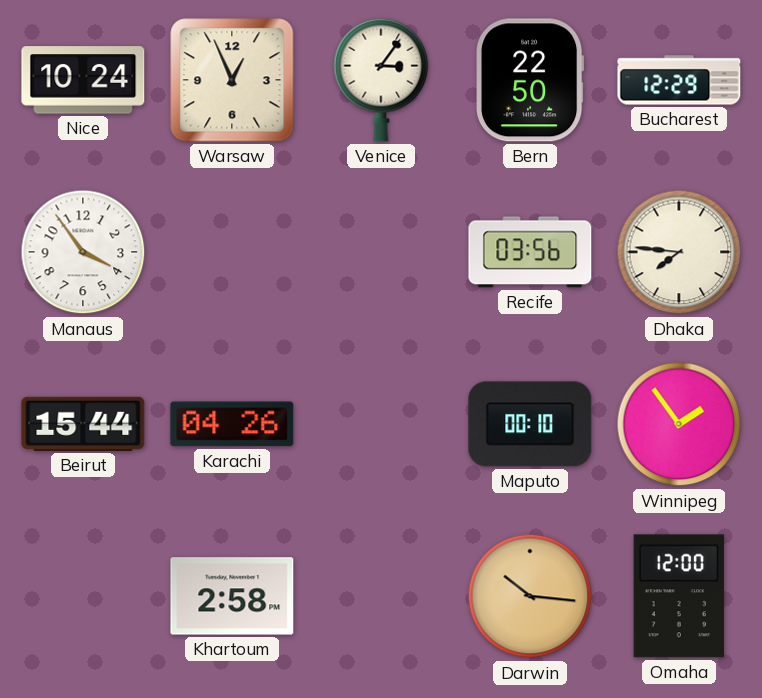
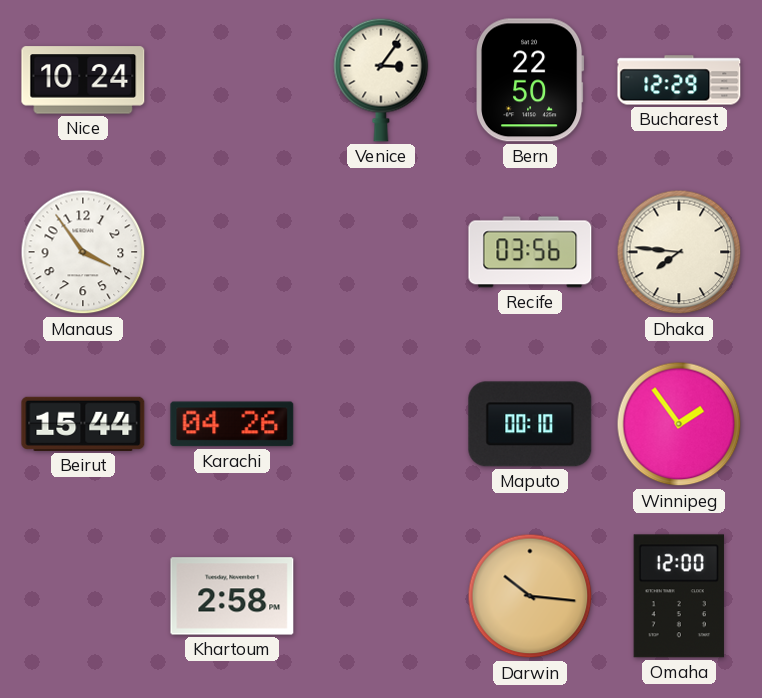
Warsaw: 12:56 -> none
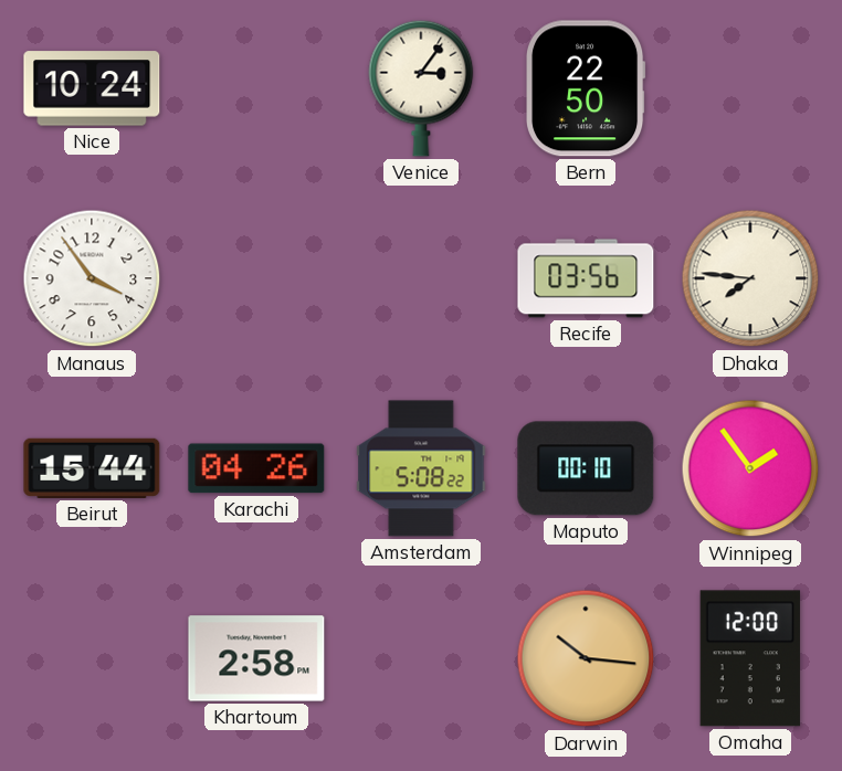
Bucharest: 12:29 -> none
Amsterdam: none -> 5:08
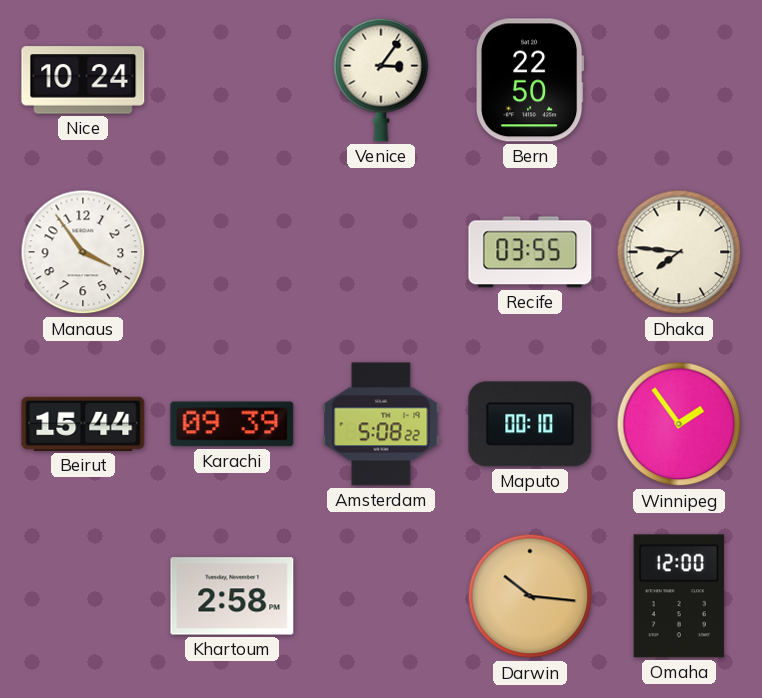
Recife: 03:56 -> 03:55
Karachi: 04:26 -> 09:39
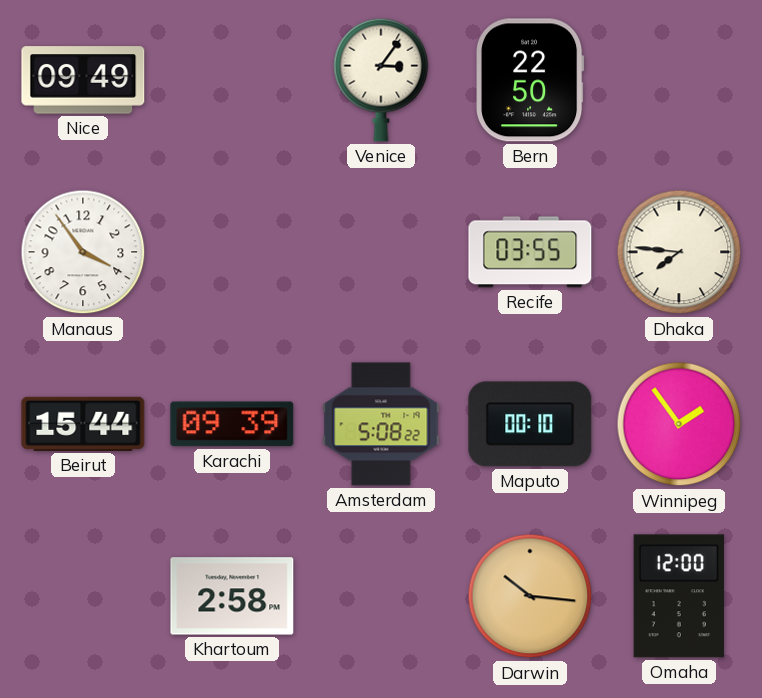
Nice: 10:24 -> 09:49
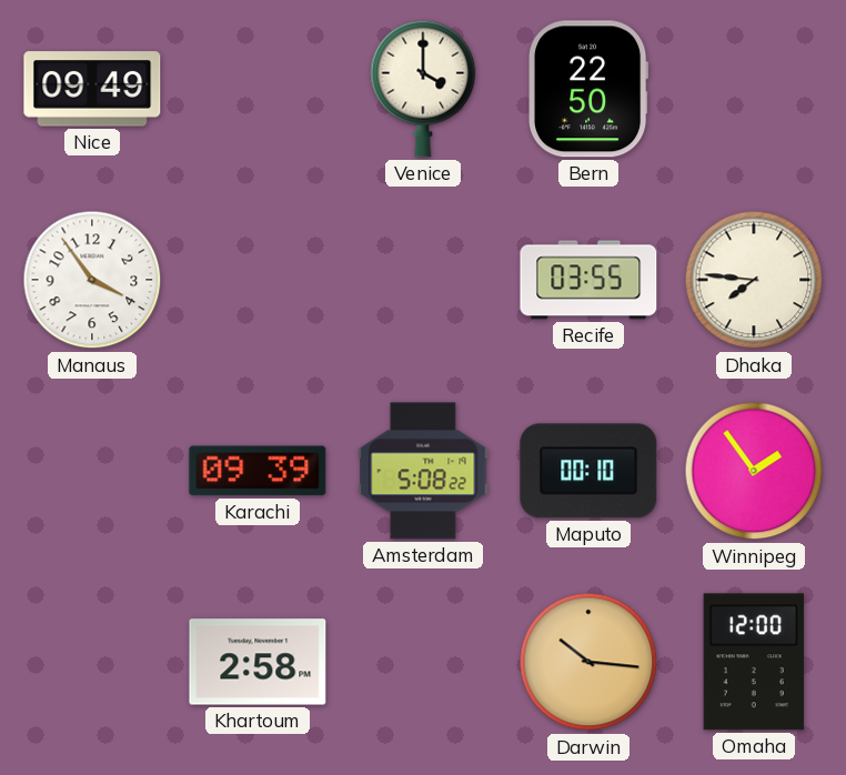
Venice: 3:06 -> 4:00
Beirut: 15:44 -> none
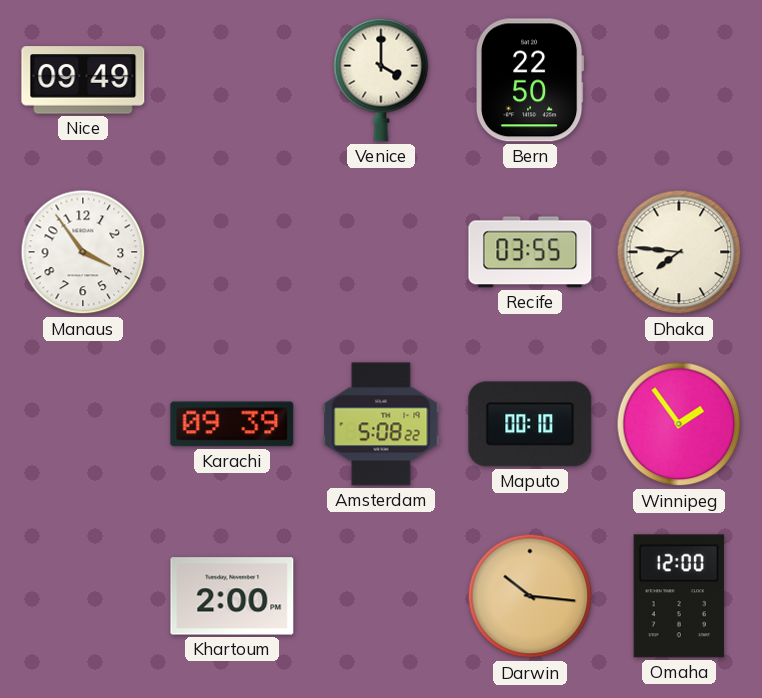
Khartoum: 2:58 -> 2:00
